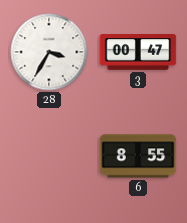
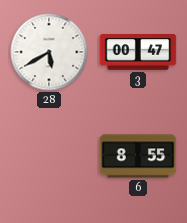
28: 3:35 -> 5:40
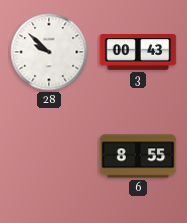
28: 5:40 -> 9:52
3: 00:47 -> 00:43
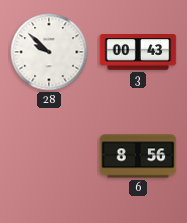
6: 8:55 -> 8:56
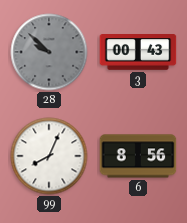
28 dial: white -> grey
99: none -> 8:04
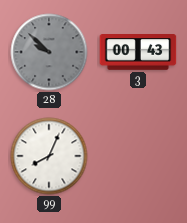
6: 8:56 -> none
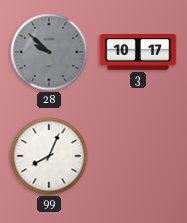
3: 00:43 -> 10:17
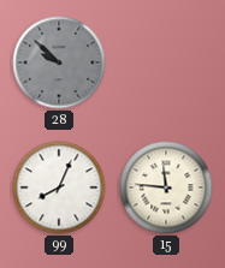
3: 10:17 -> none
15: none -> 11:46
